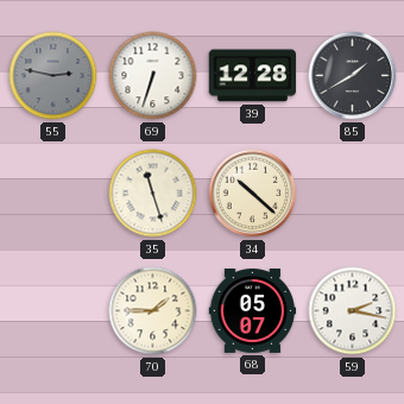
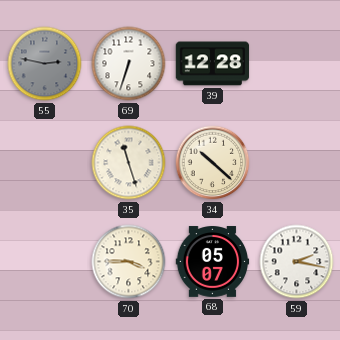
85: 1:40 -> none
70: 1:45 -> 3:45
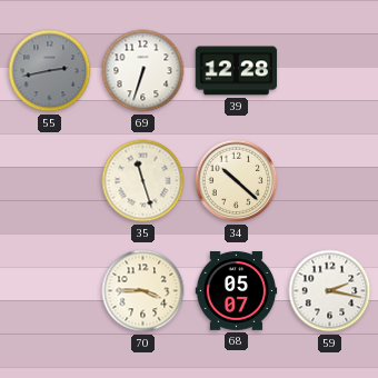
55: 2:47 -> 2:43
